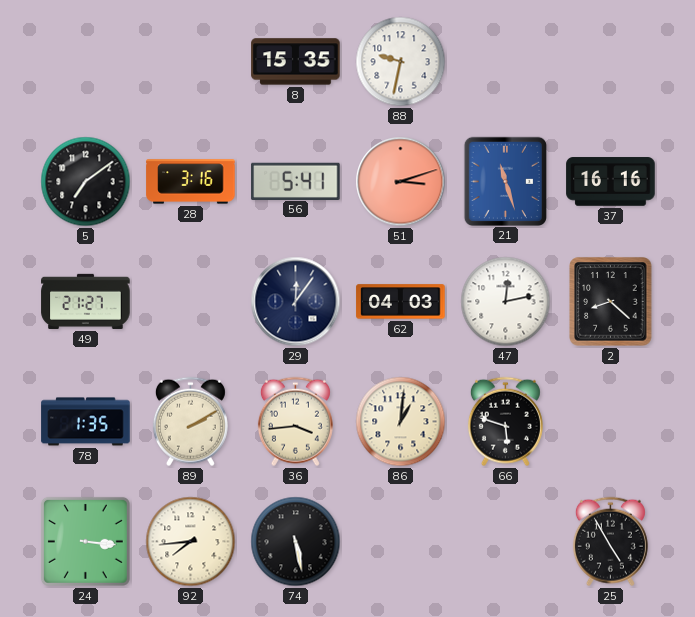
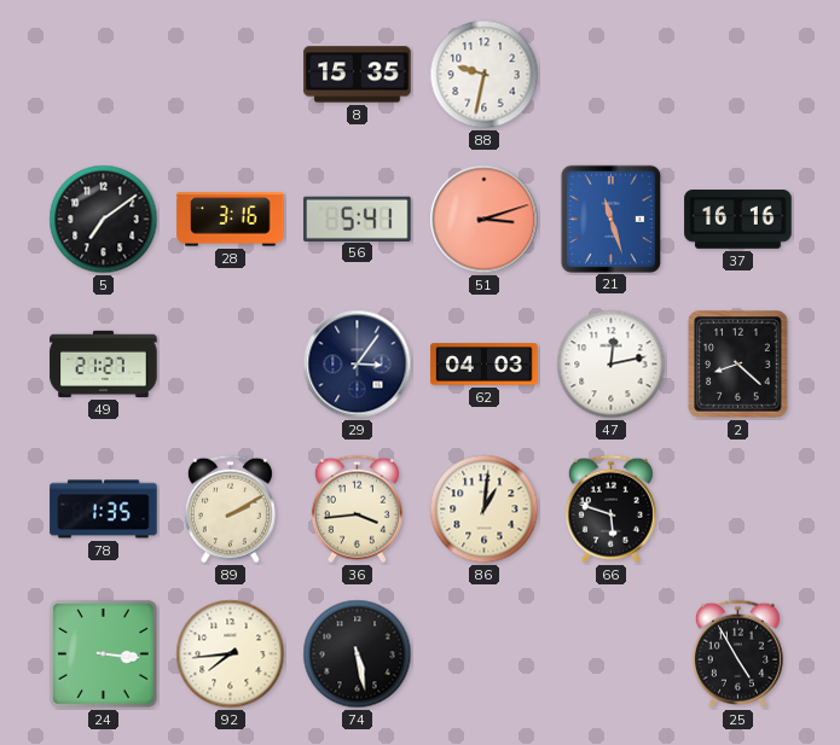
29: 12:06 -> 3:06
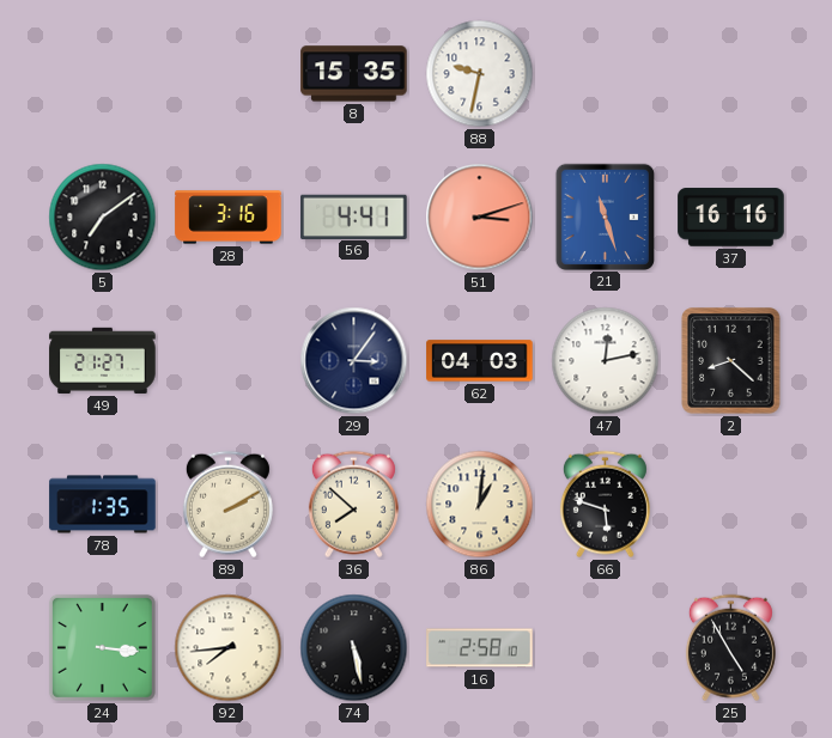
56: 5:41 -> 4:41
36: 3:44 -> 7:52
16: none -> 2:58
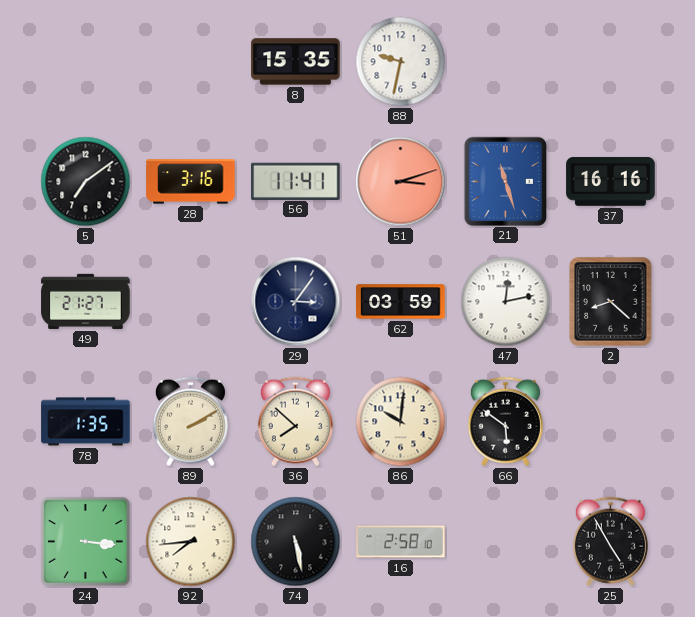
56: 4:41 -> 11:41
62: 04:03 -> 03:59
86: 1:01 -> 10:01
66: 5:48 -> 5:51
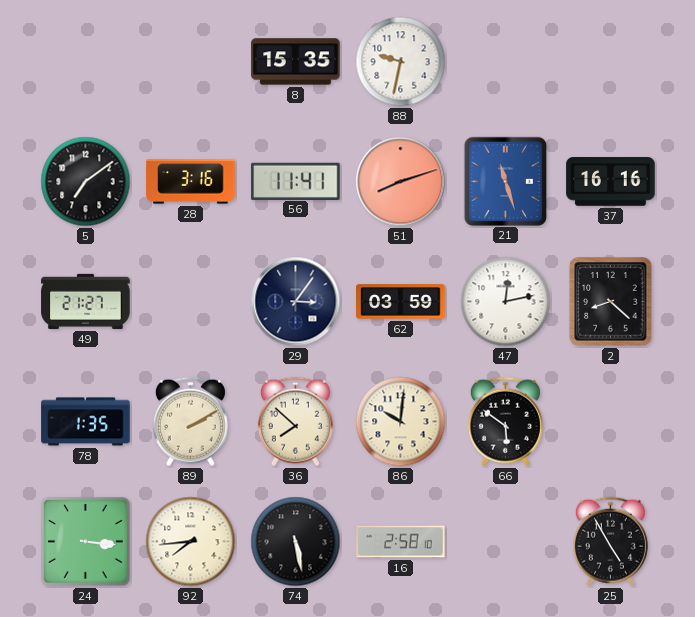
51: 3:12 -> 8:12
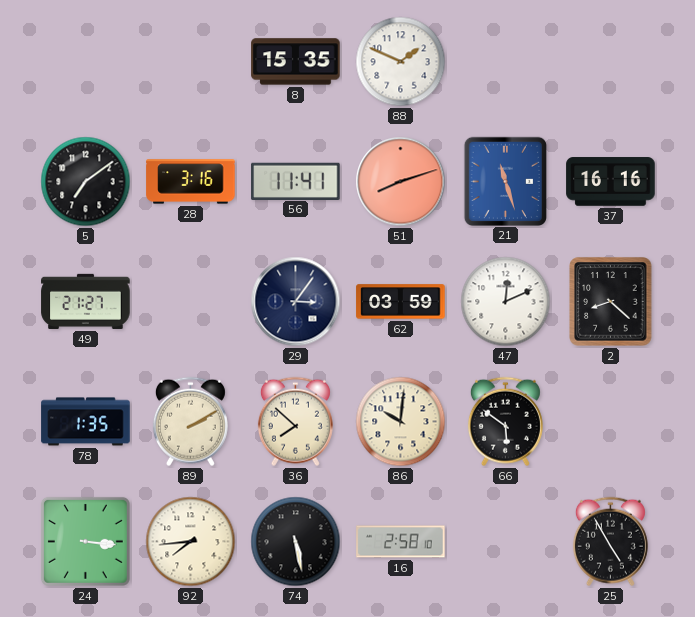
88: 9:32 -> 1:49
47: 12:13 -> 12:11
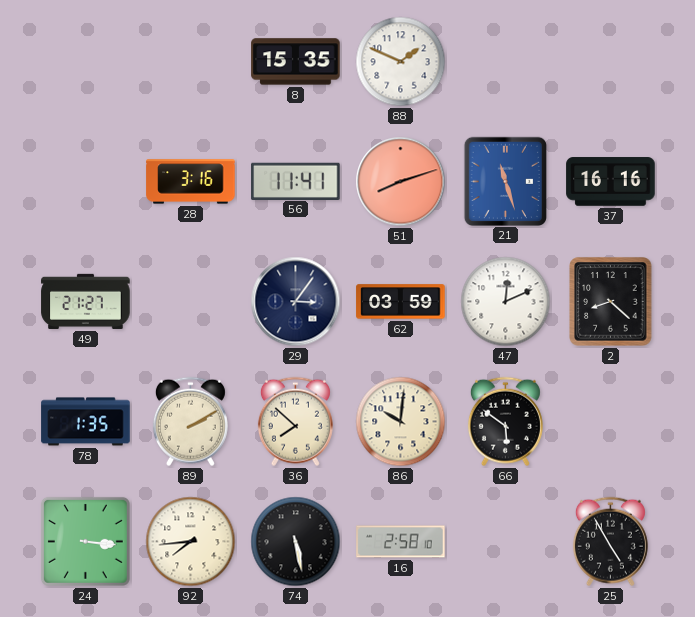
5: 7:09 -> none
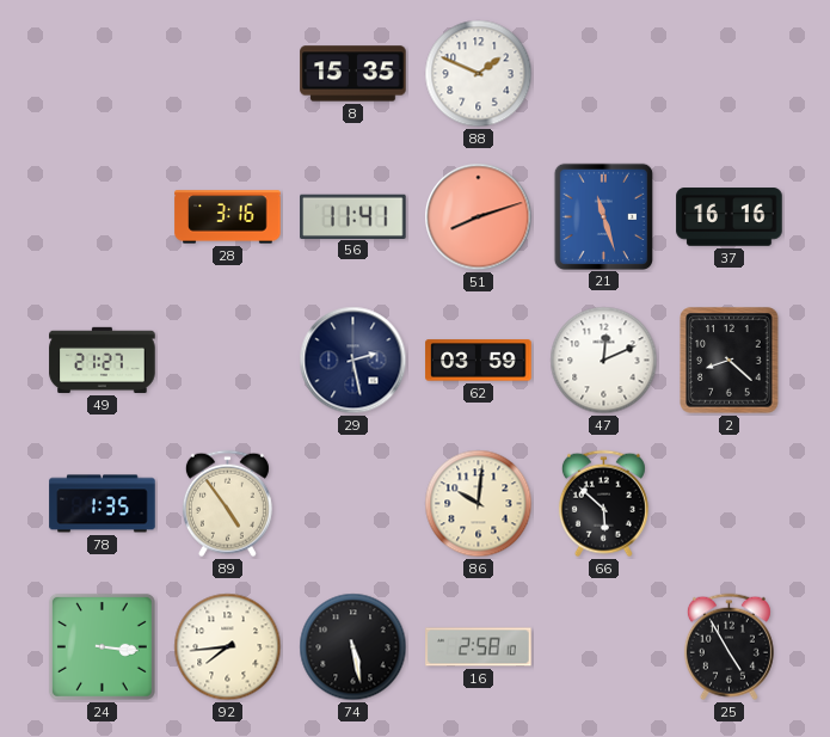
29: 3:06 -> 2:28
89: 2:10 -> 4:54
36: 7:52 -> none
66: 5:51 -> 5:52
